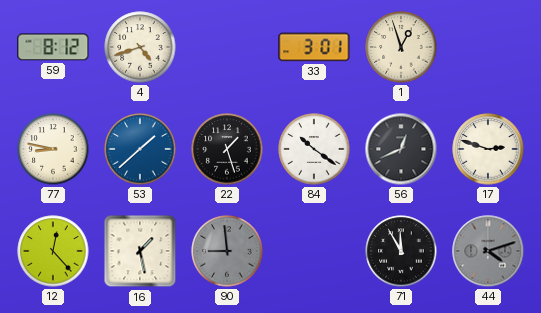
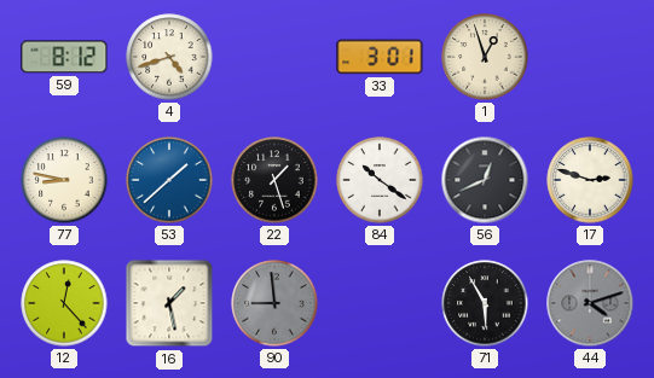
71: 11:55 -> 5:55
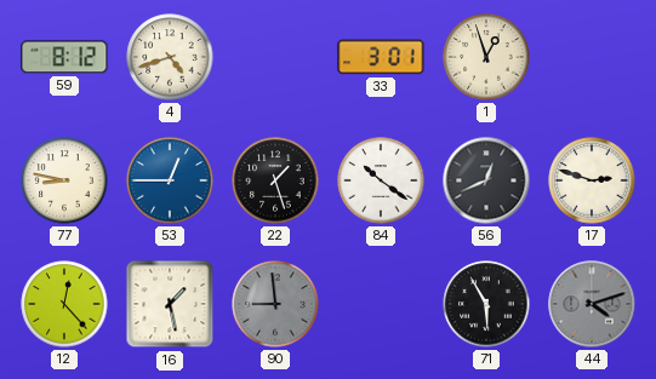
53: 1:38 -> 12:45
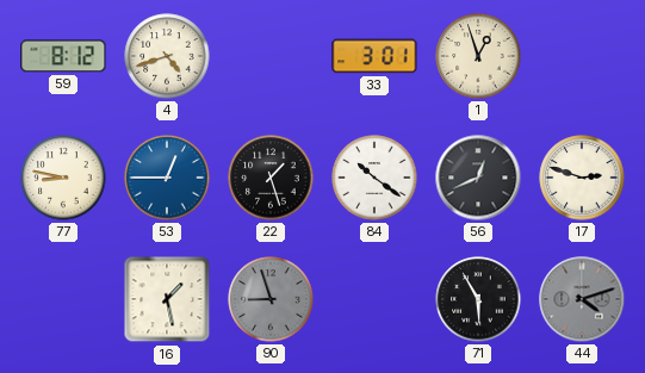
12: 12:23 -> none
90: 8:59 -> 8:57
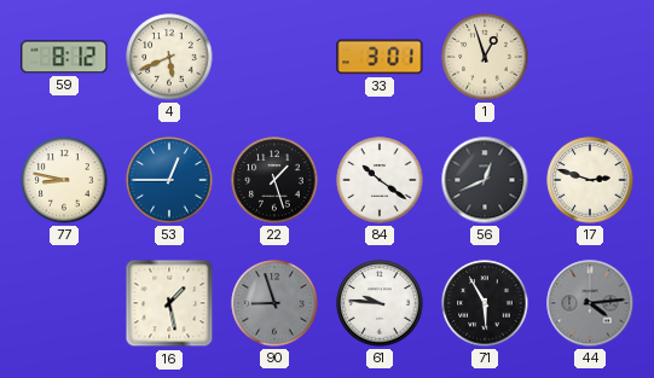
4: 4:42 -> 5:41
61: none -> 9:46
44: 4:12 -> 4:14
